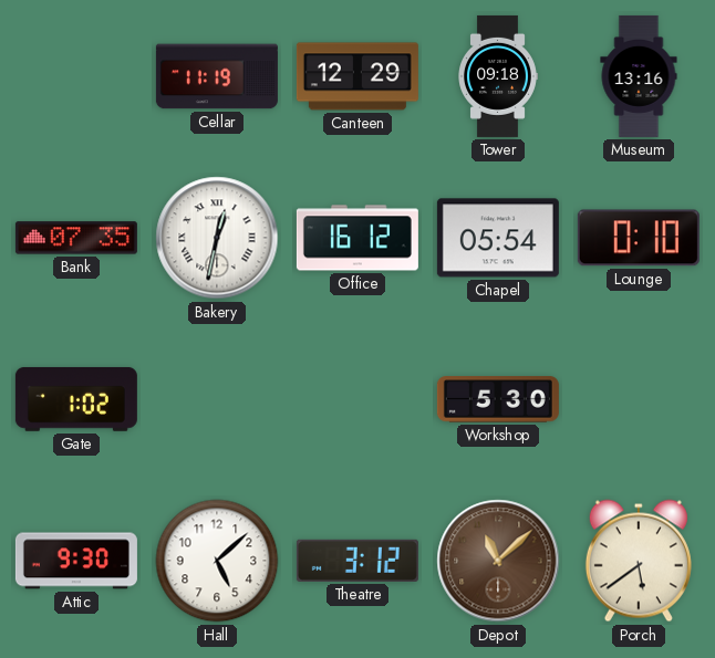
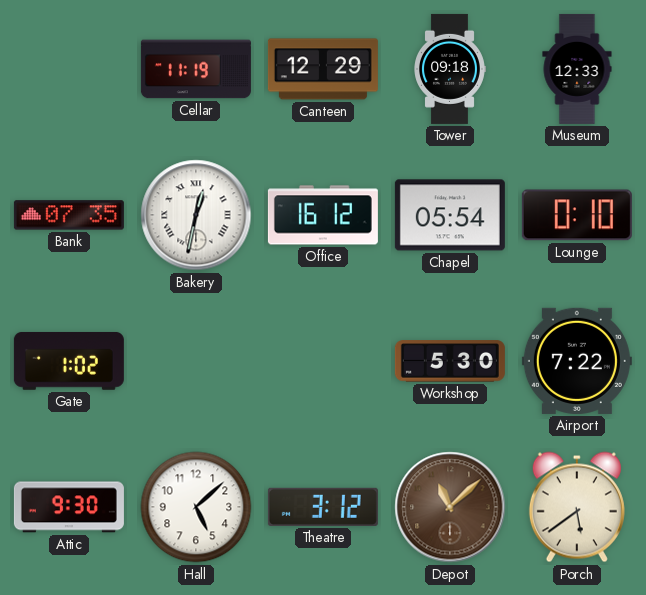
Museum: 13:16 -> 12:33
Airport: none -> 7:22
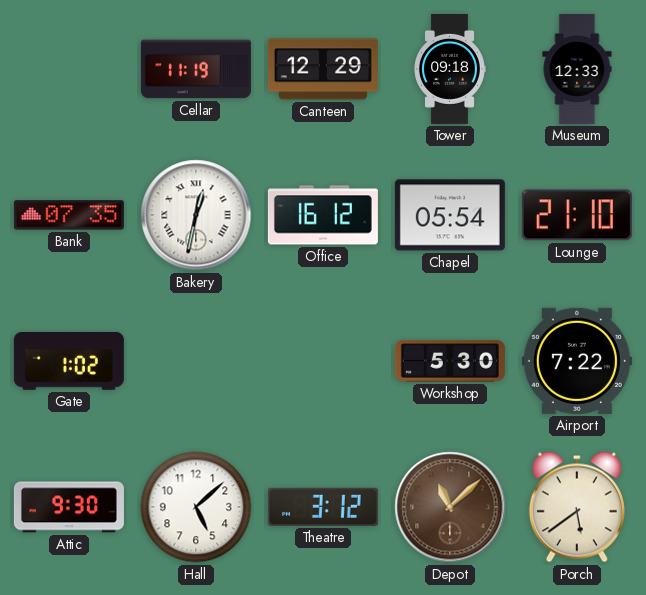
Lounge: 0:10 -> 21:10
